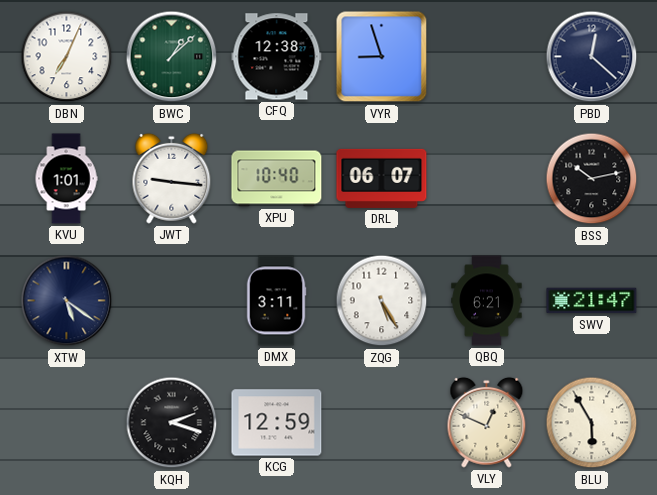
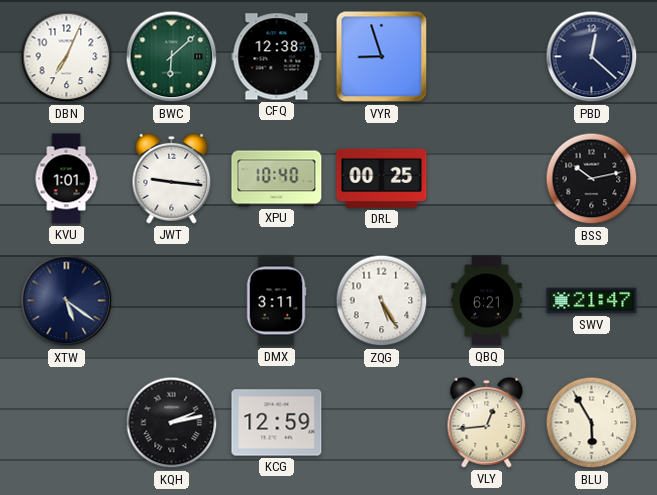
BWC: 1:08 -> 6:08
DRL: 06:07 -> 00:25
KQH: 2:18 -> 2:13
VLY: 12:49 -> 12:44
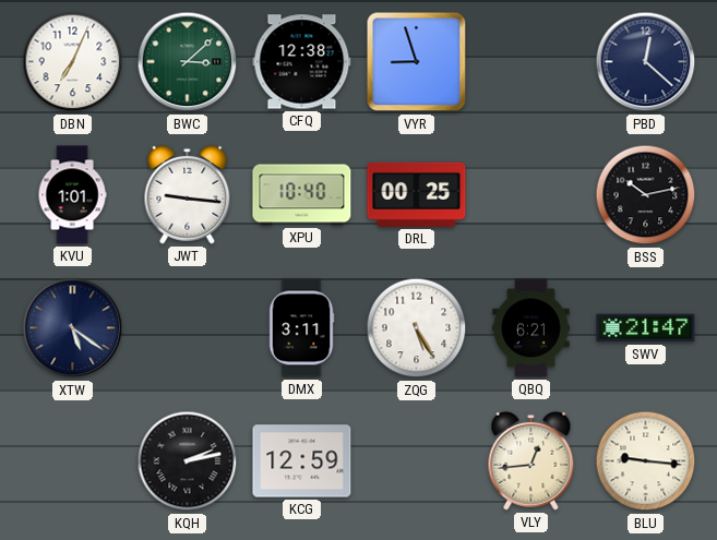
BWC: 6:08 -> 3:08
BLU: 5:55 -> 9:16
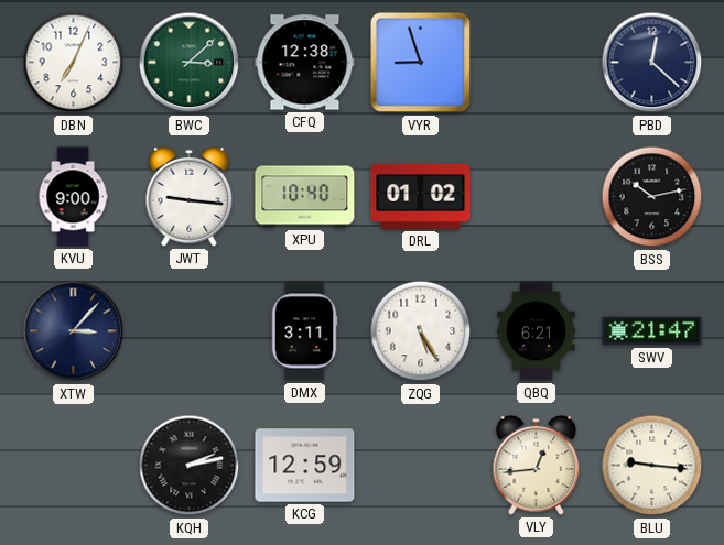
KVU: 1:01 -> 9:00
DRL: 00:25 -> 01:02
XTW: 5:21 -> 3:07
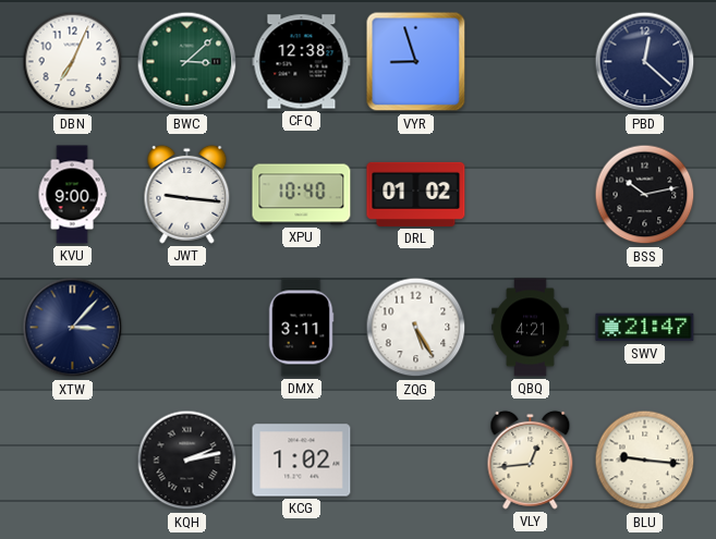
QBQ: 6:21 -> 4:21
KCG: 12:59 -> 1:02
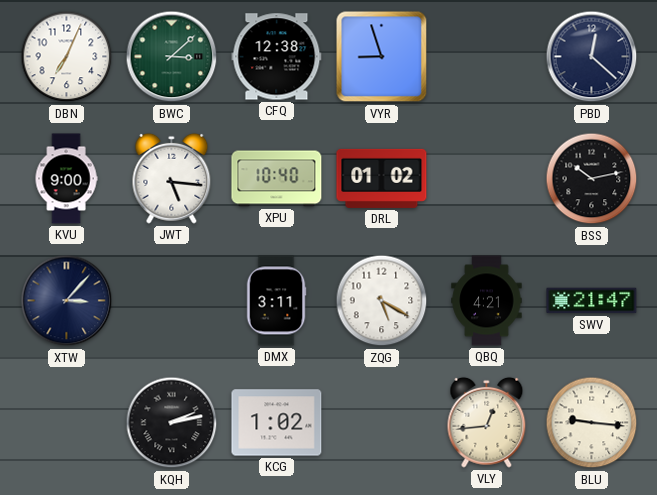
JWT: 9:16 -> 5:16
ZQG: 5:25 -> 5:20
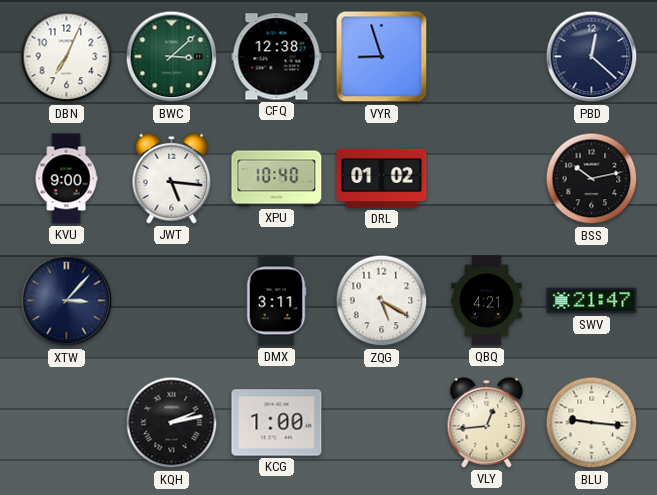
KCG: 1:02 -> 1:00
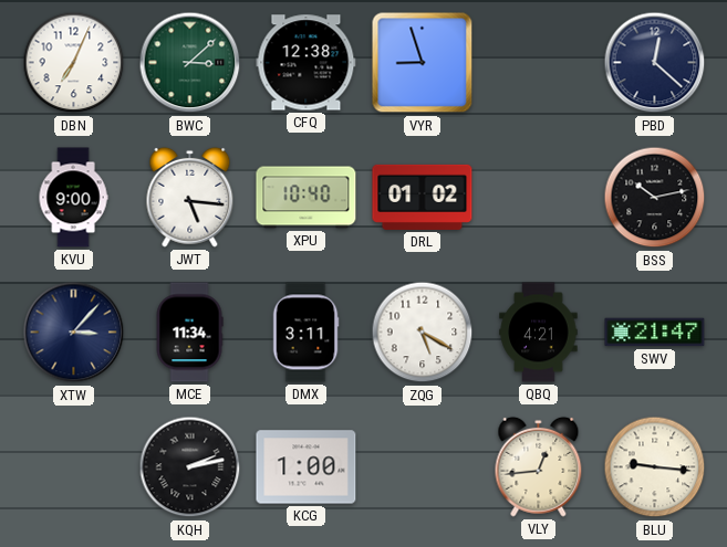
MCE: none -> 11:34
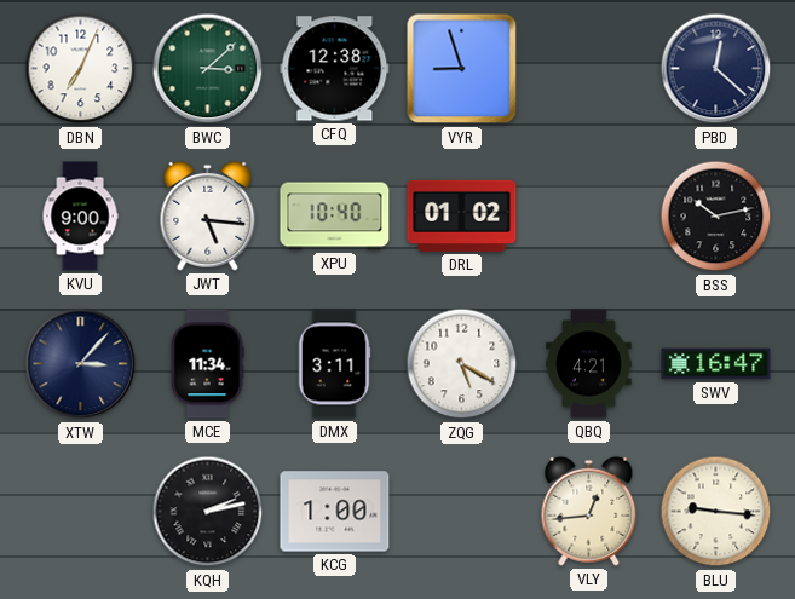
SWV: 21:47 -> 16:47
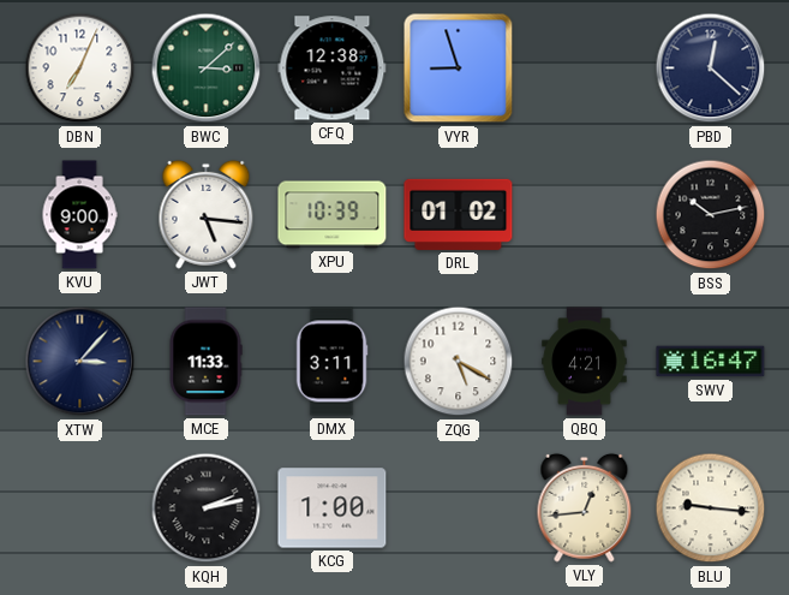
XPU: 10:40 -> 10:39
MCE: 11:34 -> 11:33
